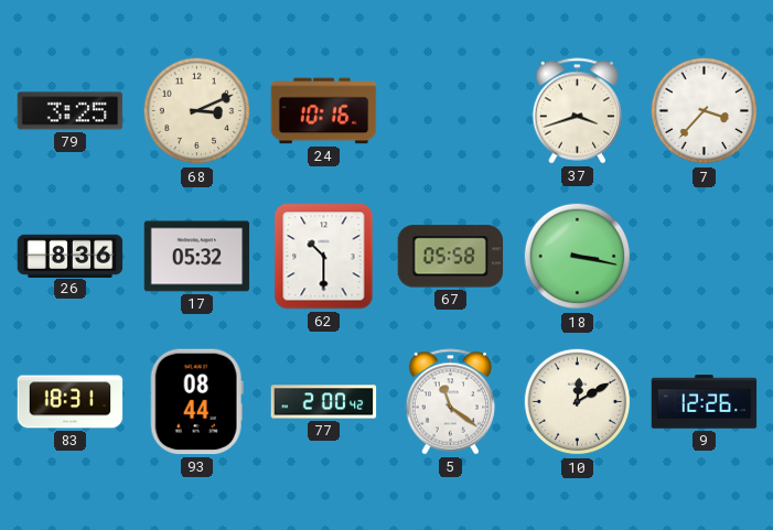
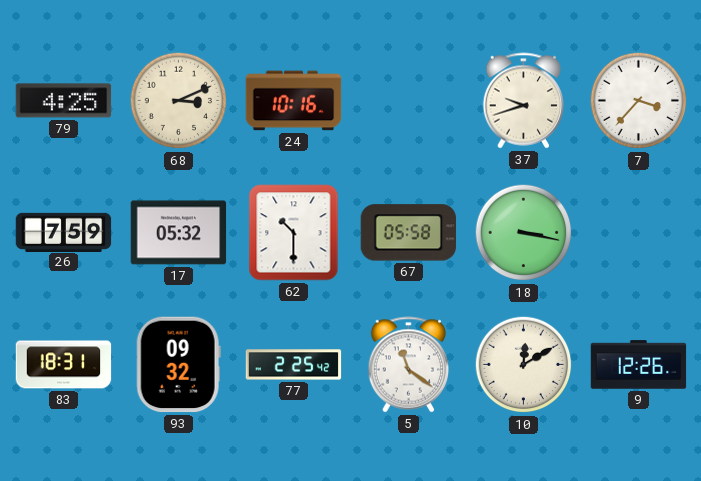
79: 3:25 -> 4:25
37: 3:42 -> 9:42
26: 8:36 -> 7:59
93: 08:44 -> 09:32
77: 2:00 -> 2:25
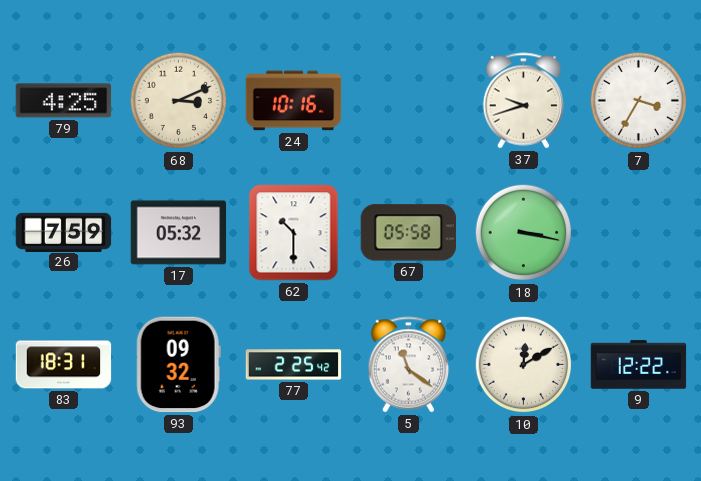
7: 3:37 -> 3:35
9: 12:26 -> 12:22
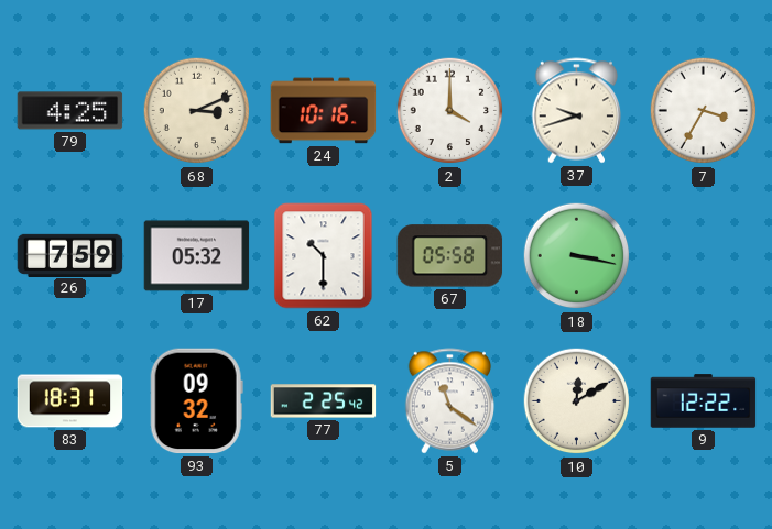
2: none -> 4:00
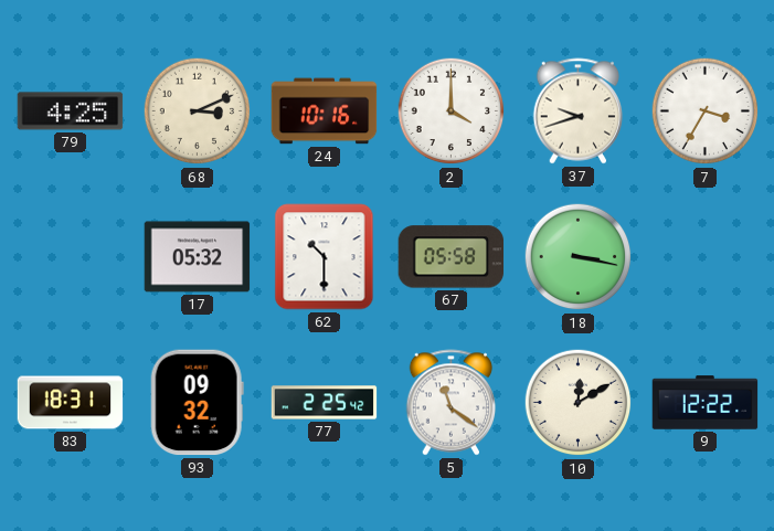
26: 7:59 -> none
